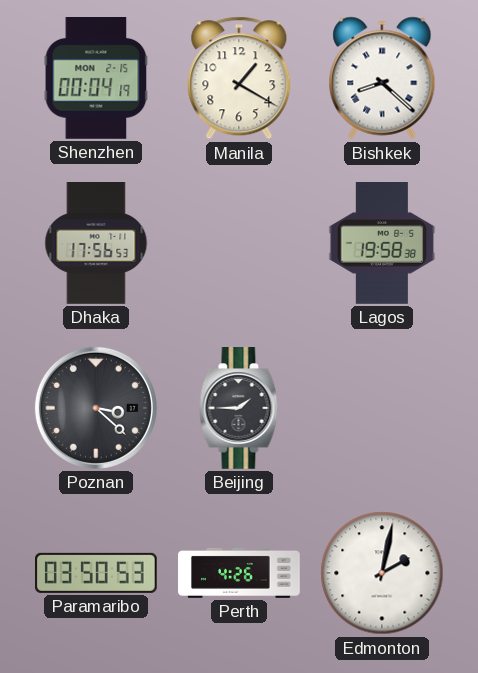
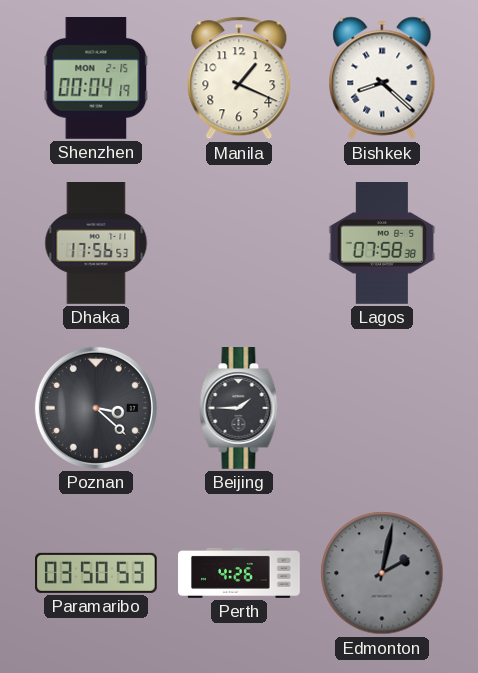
Manila: 1:20 -> 1:19
Lagos: 19:58 -> 07:58
Edmonton dial: white -> grey
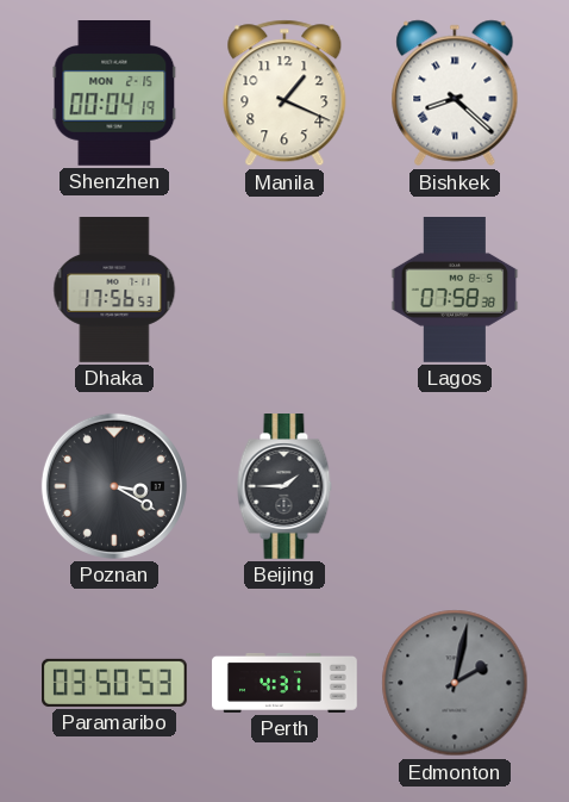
Poznan: 3:22 -> 3:20
Perth: 4:26 -> 4:31
